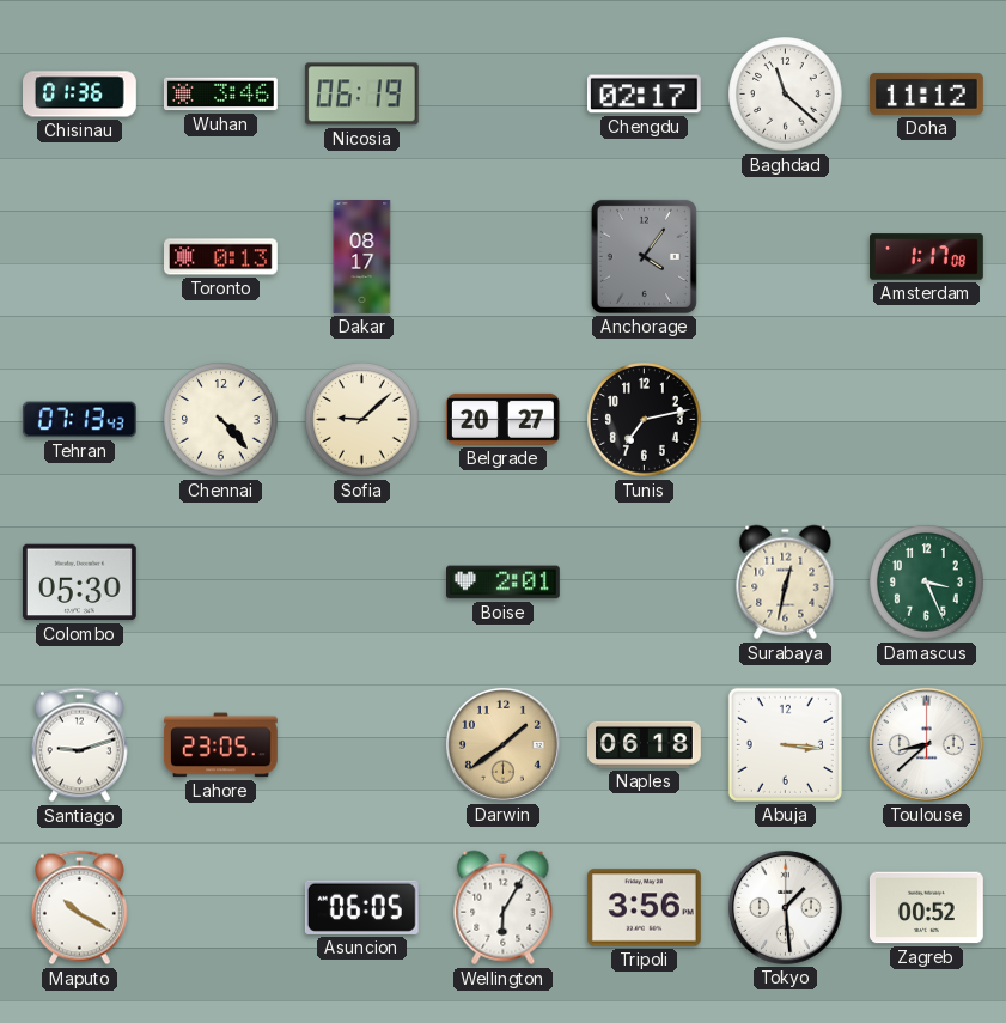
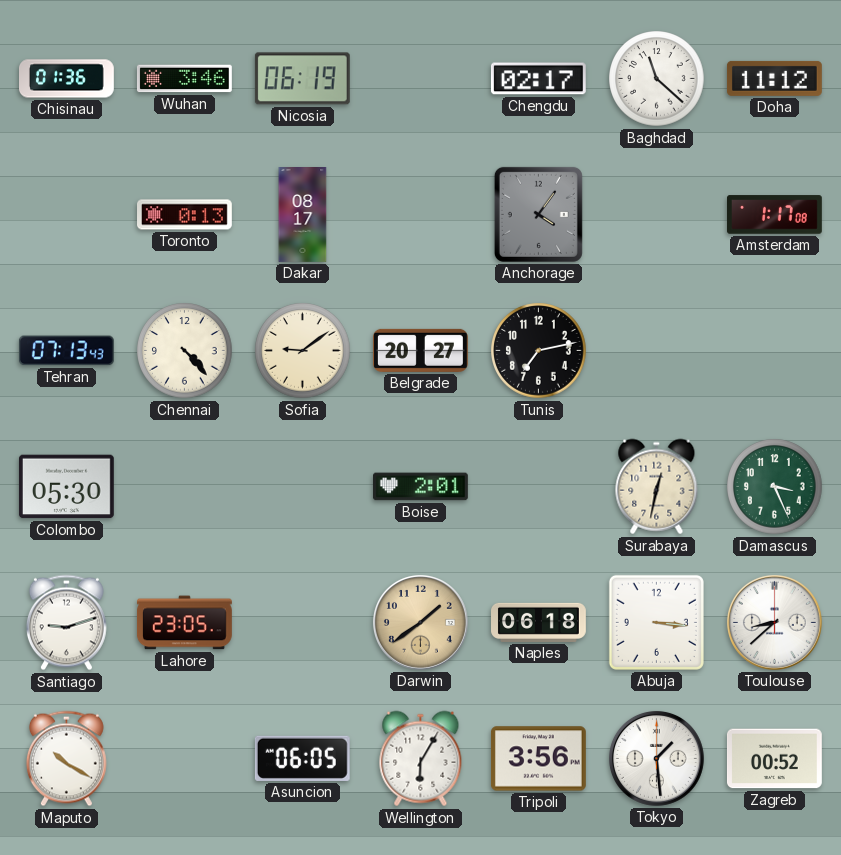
Sofia: 9:08 -> 9:09
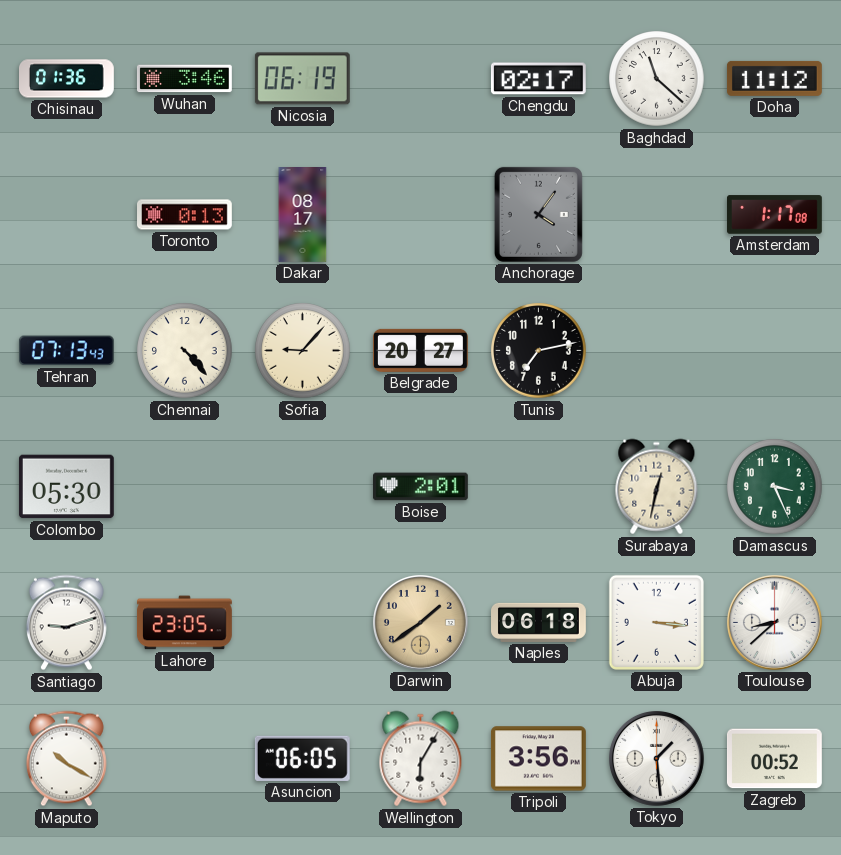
Sofia: 9:09 -> 9:07
